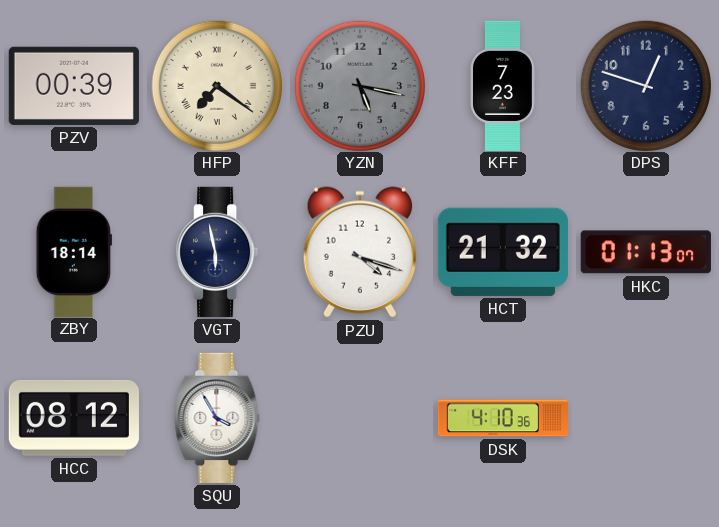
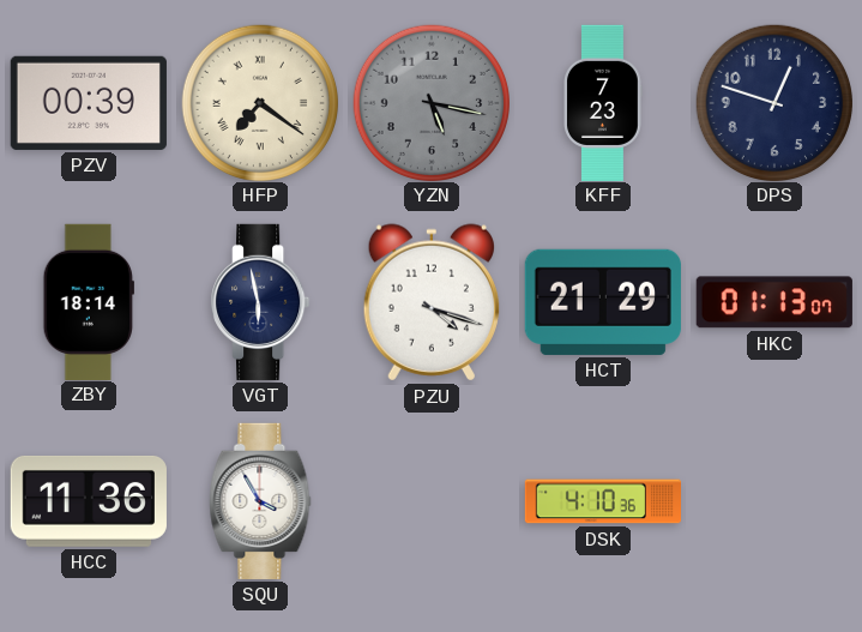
HCT: 21:32 -> 21:29
HCC: 08:12 -> 11:36
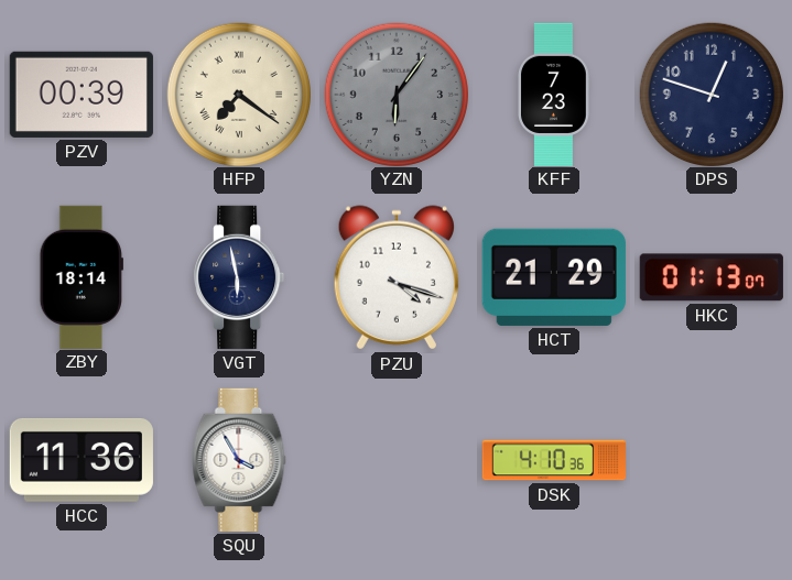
YZN: 5:17 -> 6:06
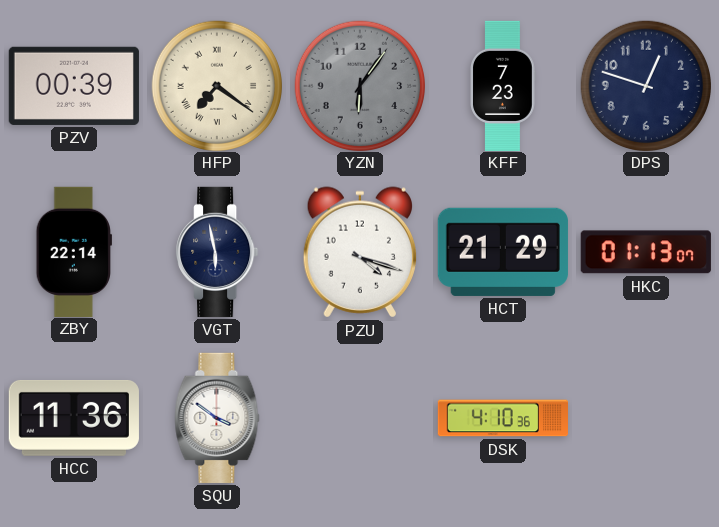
ZBY: 18:14 -> 22:14
SQU: 3:55 -> 3:51
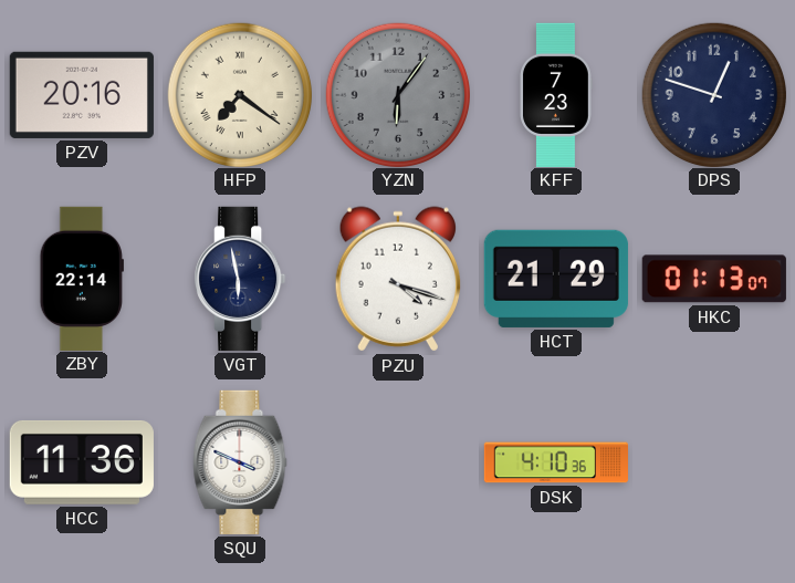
PZV: 00:39 -> 20:16
SQU: 3:51 -> 3:49
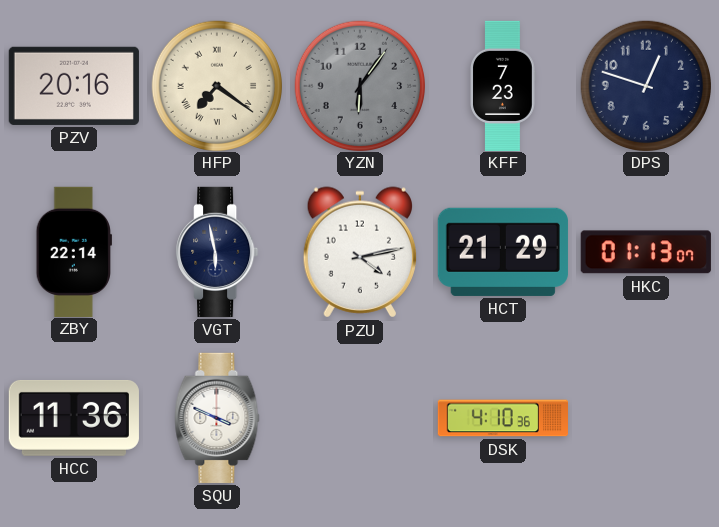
PZU: 4:18 -> 4:13
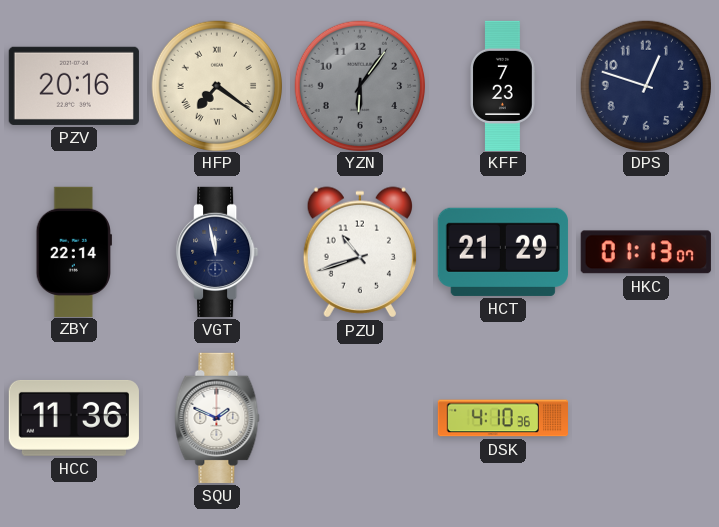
VGT: 5:58 -> 11:58
PZU: 4:13 -> 10:42
SQU: 3:49 -> 1:49
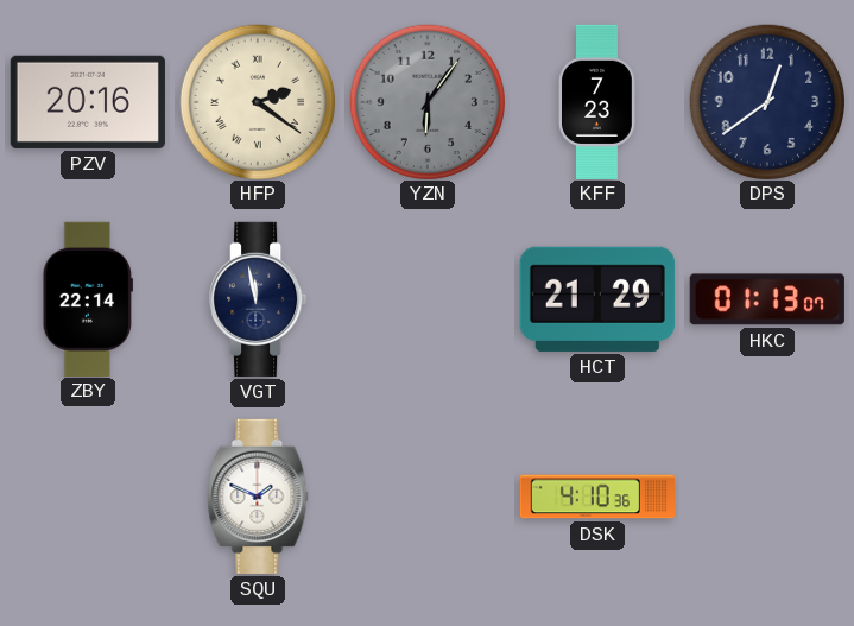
HFP: 7:21 -> 2:21
DPS: 12:48 -> 12:39
PZU: 10:42 -> none
HCC: 11:36 -> none
